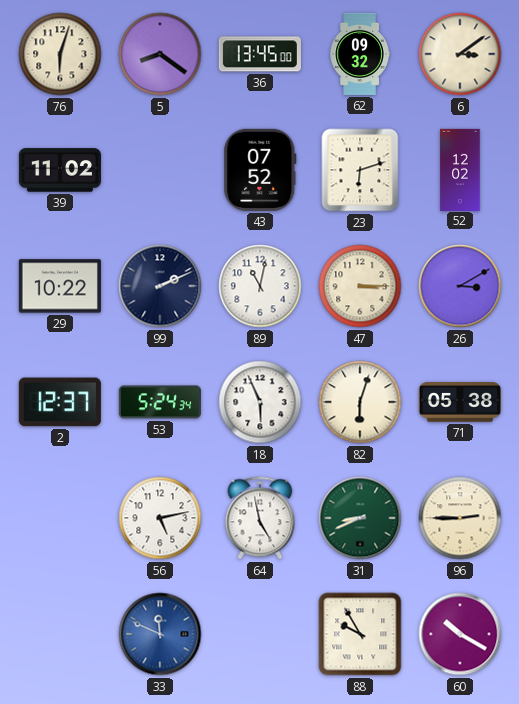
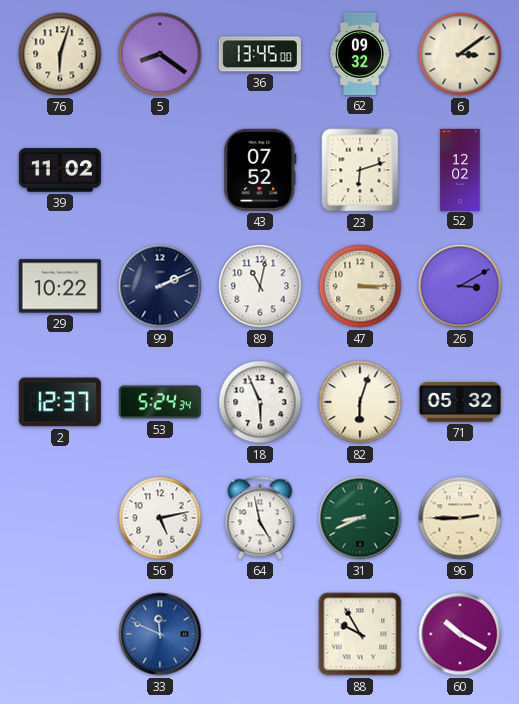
71: 05:38 -> 05:32
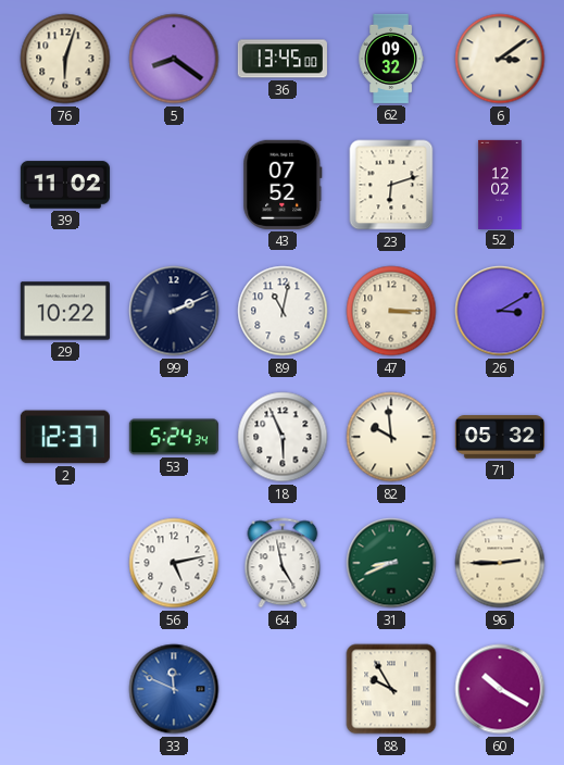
82: 6:03 -> 9:59
